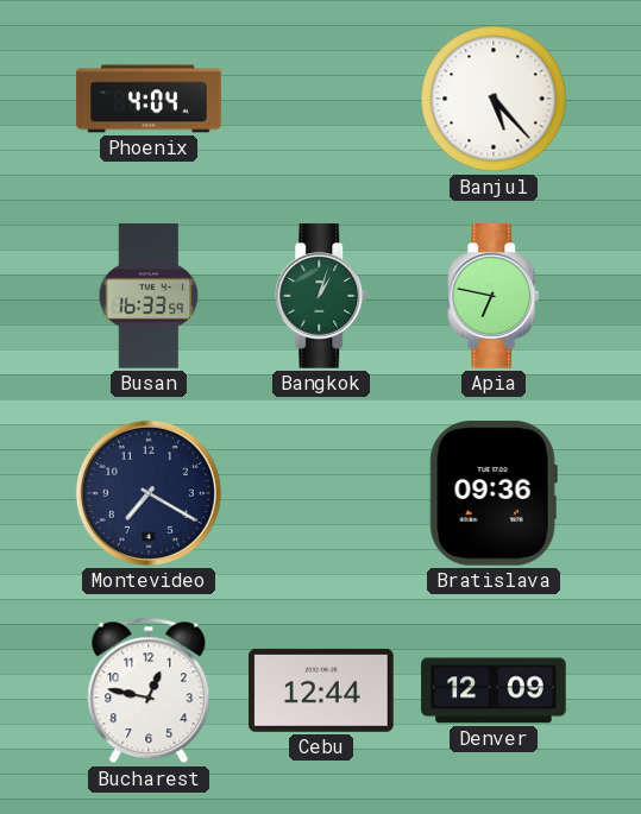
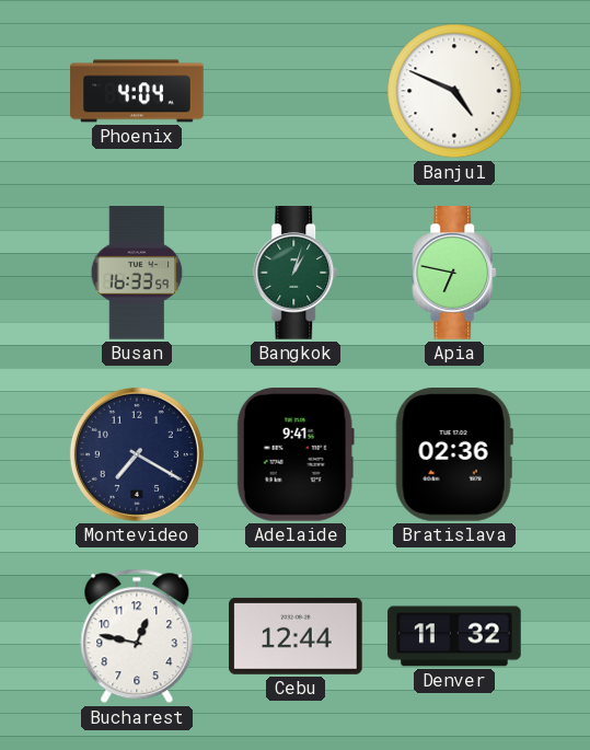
Banjul: 5:23 -> 4:49
Adelaide: none -> 9:41
Bratislava: 09:36 -> 02:36
Denver: 12:09 -> 11:32
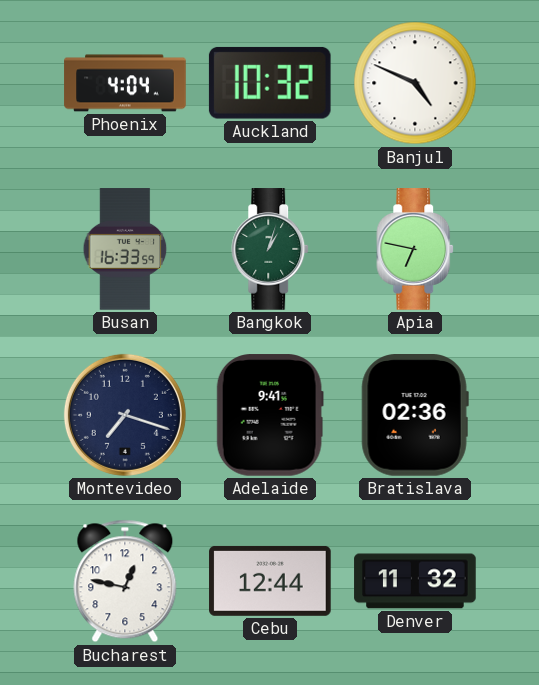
Auckland: none -> 10:32
Montevideo: 7:20 -> 7:18
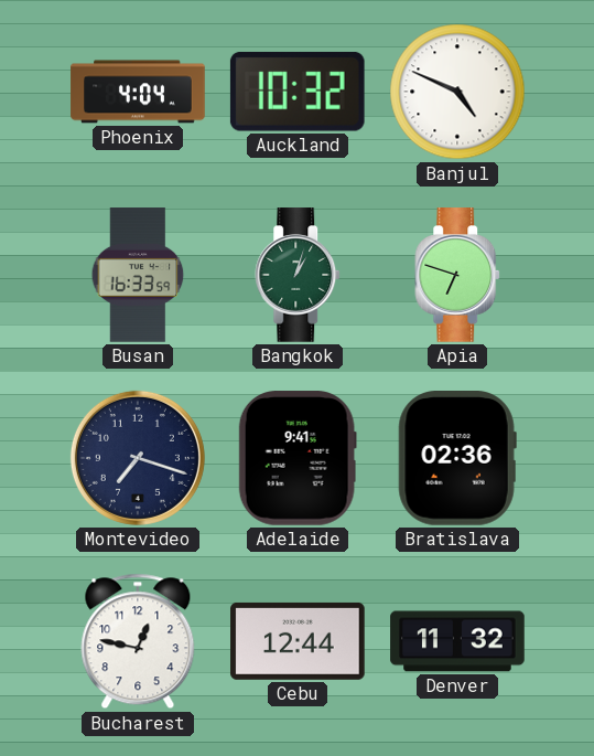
Apia: 6:47 -> 6:48
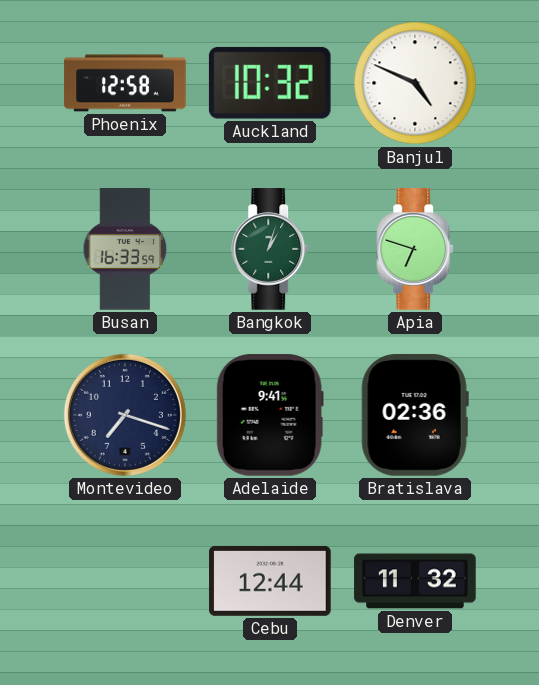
Phoenix: 4:04 -> 12:58
Bucharest: 12:47 -> none
